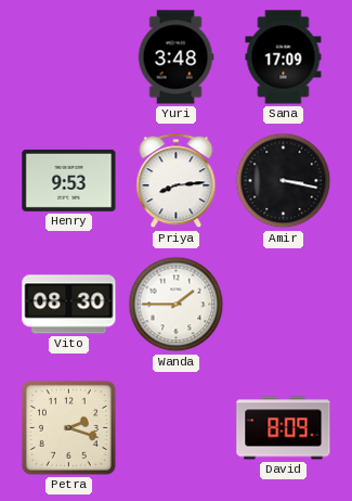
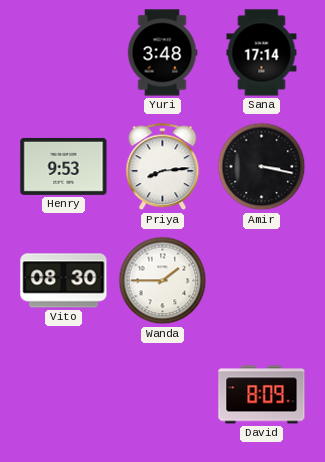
Sana: 17:09 -> 17:14
Petra: 2:18 -> none
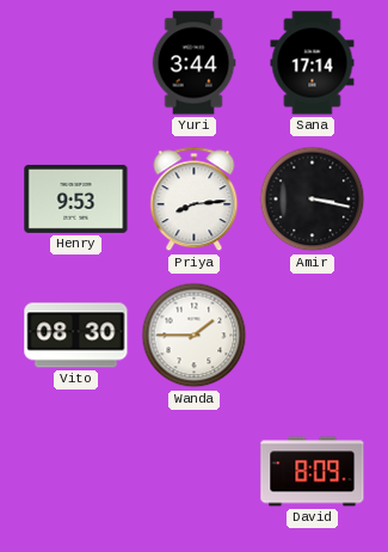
Yuri: 3:48 -> 3:44
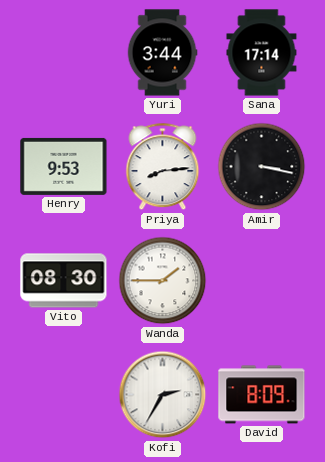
Kofi: none -> 2:35
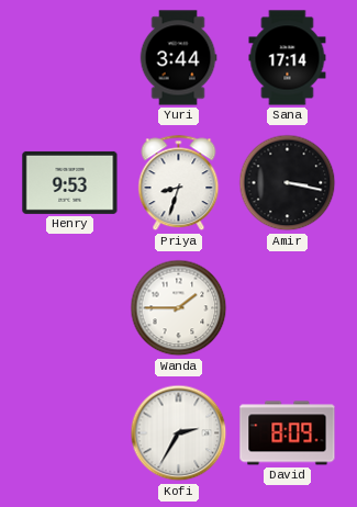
Priya: 8:14 -> 8:33
Vito: 08:30 -> none
